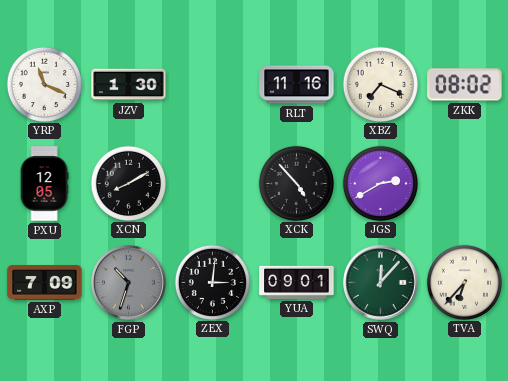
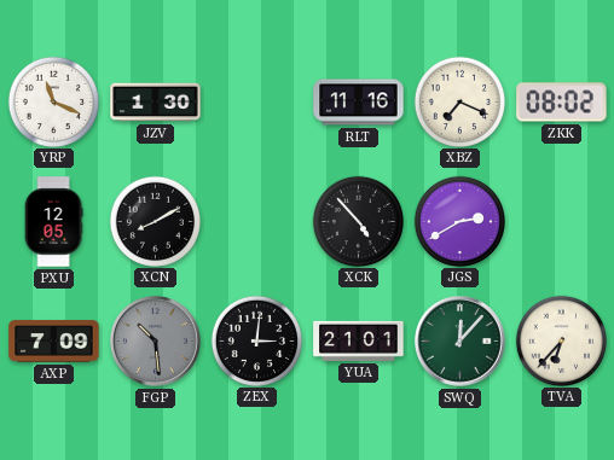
FGP: 10:33 -> 10:29
YUA: 09:01 -> 21:01
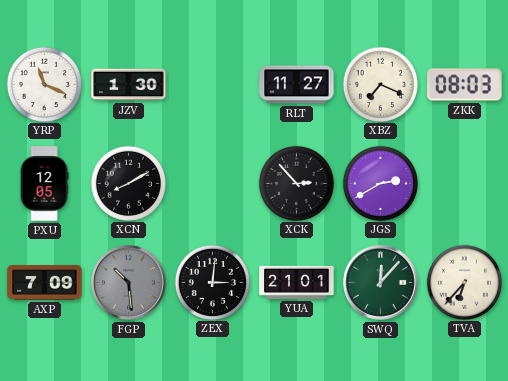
RLT: 11:16 -> 11:27
ZKK: 08:02 -> 08:03
XCK: 4:53 -> 2:53
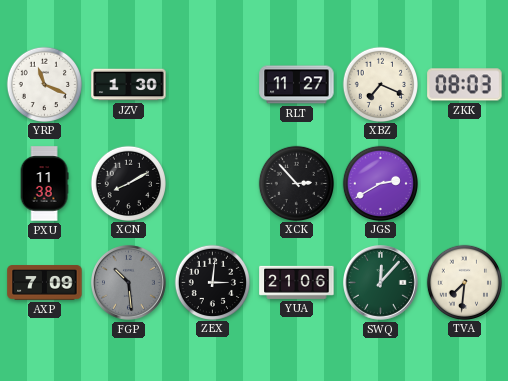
PXU: 12:05 -> 11:38
YUA: 21:01 -> 21:06
TVA: 6:37 -> 7:31
